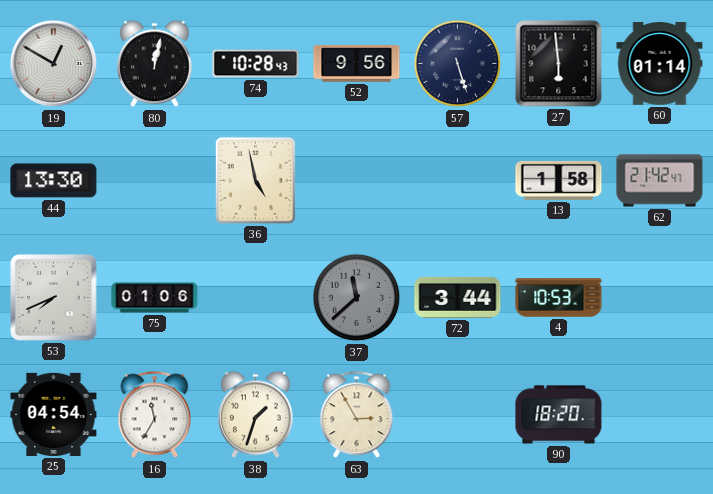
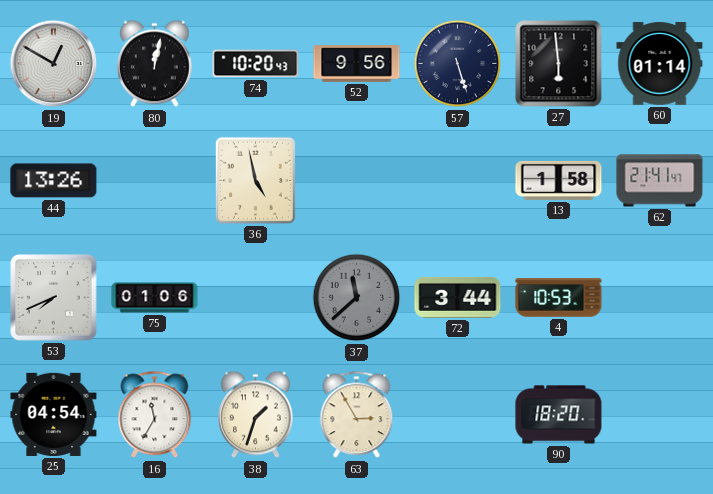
74: 10:28 -> 10:20
44: 13:30 -> 13:26
62: 21:42 -> 21:41
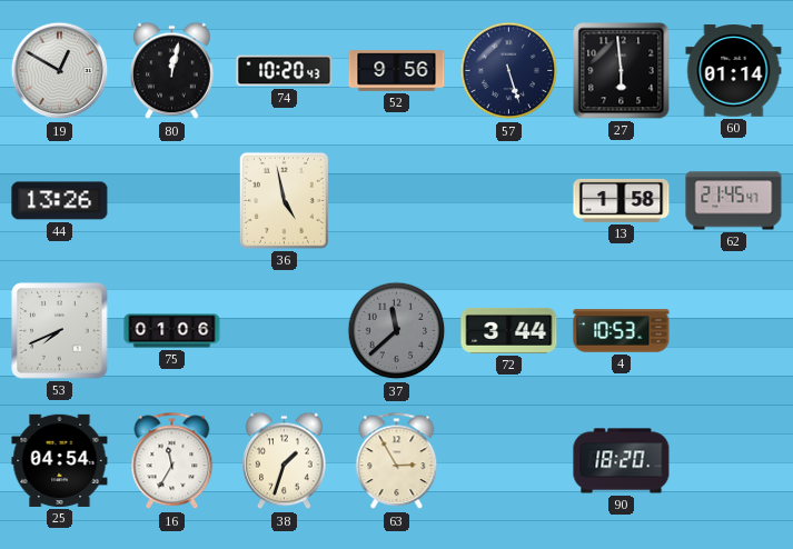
62: 21:41 -> 21:45
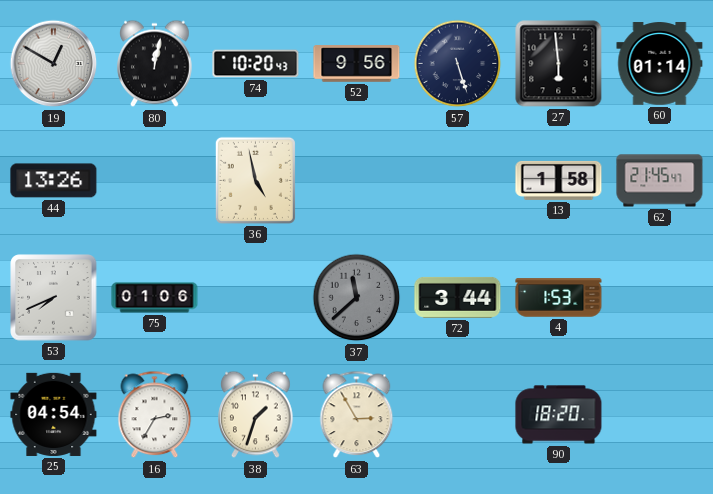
4: 10:53 -> 1:53
16: 11:35 -> 2:35
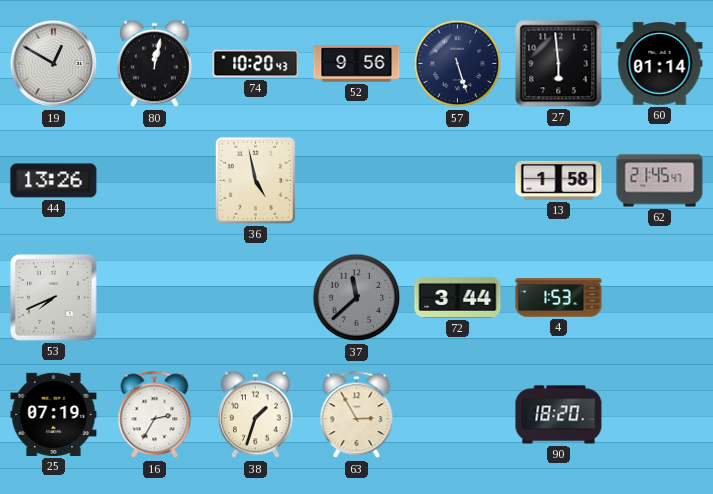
75: 01:06 -> none
25: 04:54 -> 07:19
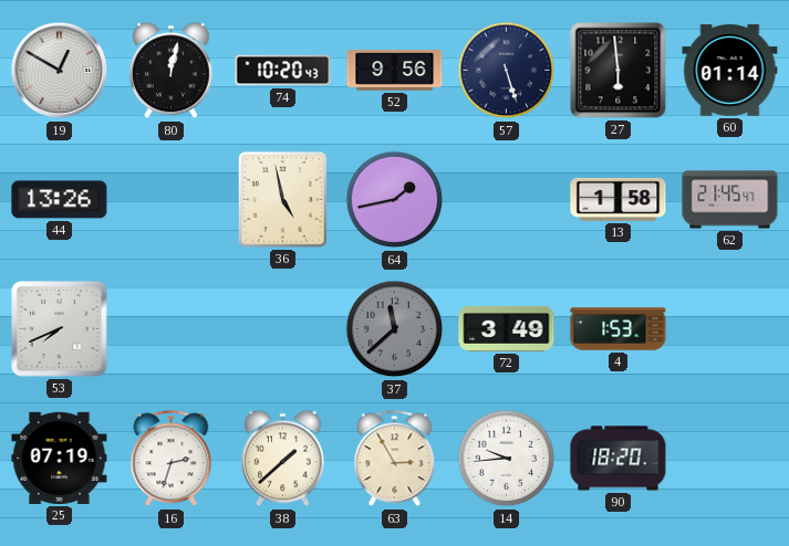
64: none -> 1:43
72: 3:44 -> 3:49
16: 2:35 -> 2:33
38: 1:33 -> 1:38
14: none -> 9:44
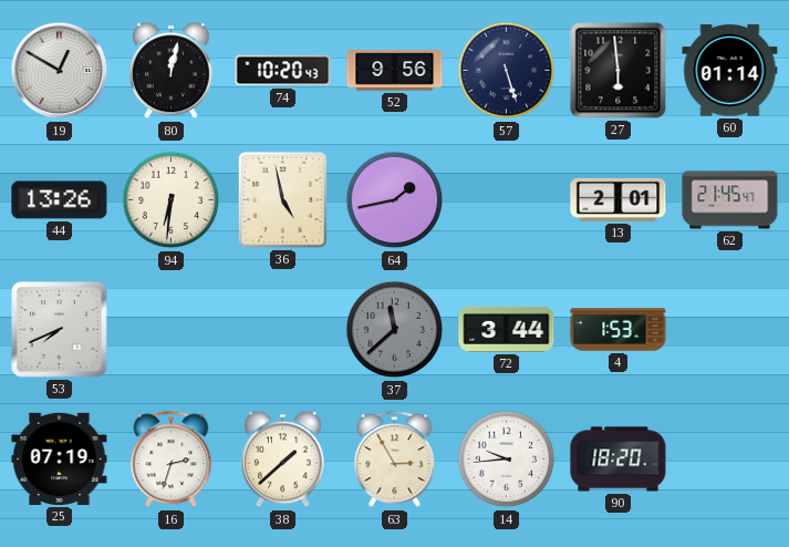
94: none -> 6:31
13: 1:58 -> 2:01
72: 3:49 -> 3:44
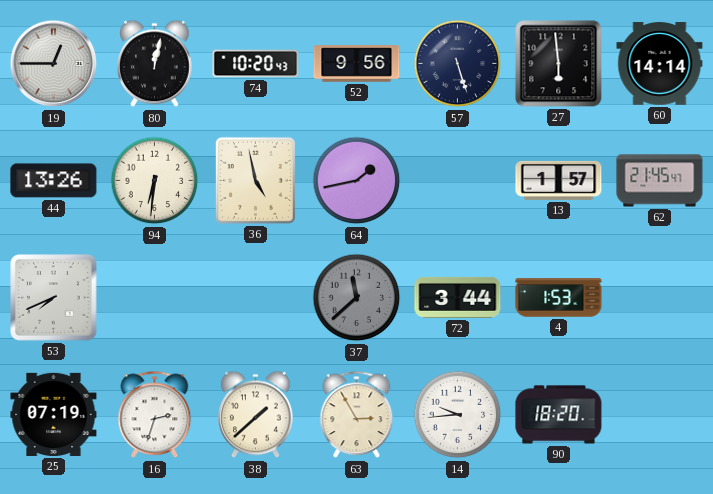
19: 12:50 -> 12:45
60: 01:14 -> 14:14
13: 2:01 -> 1:57
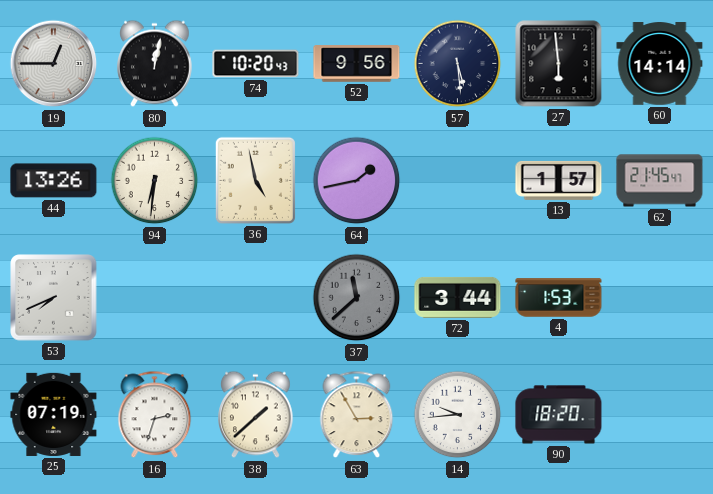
57: 5:27 -> 5:29
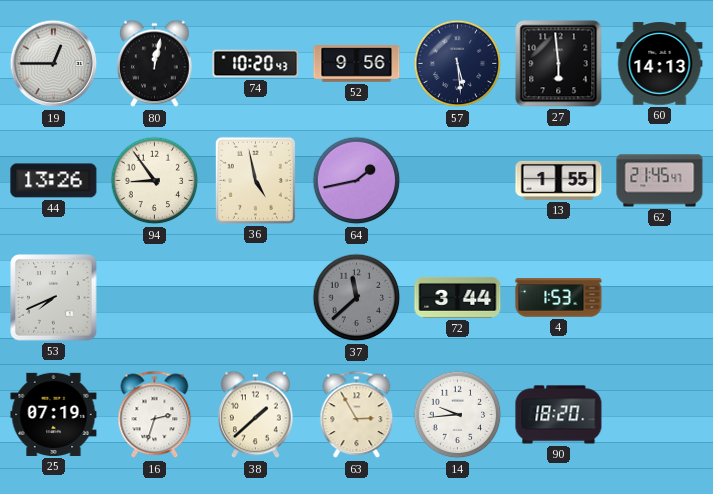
60: 14:14 -> 14:13
94: 6:31 -> 8:54
13: 1:57 -> 1:55
